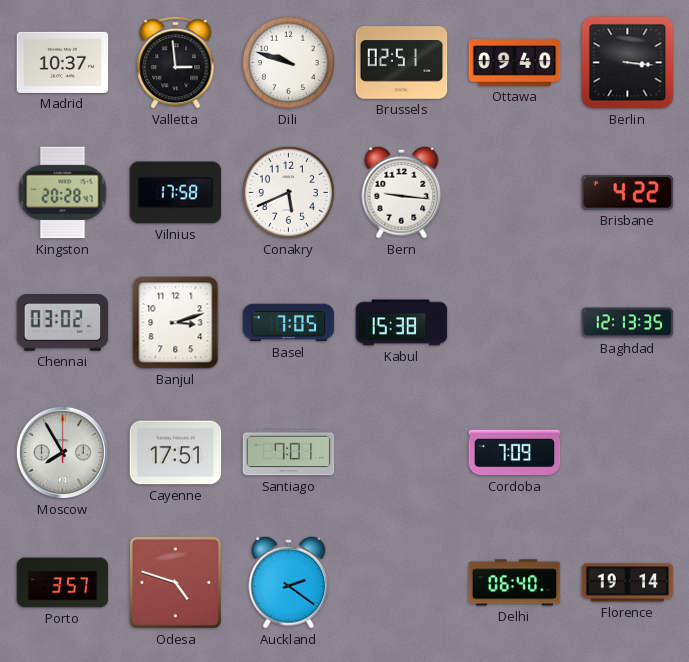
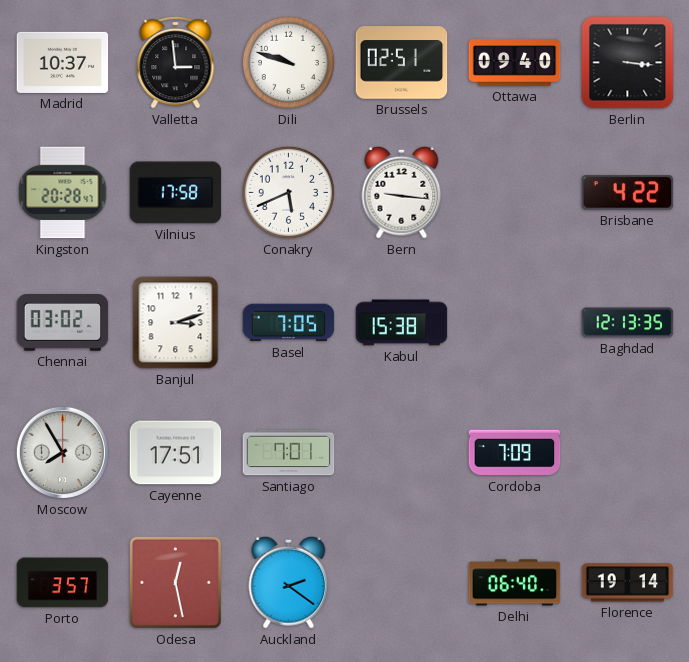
Odesa: 4:48 -> 12:28
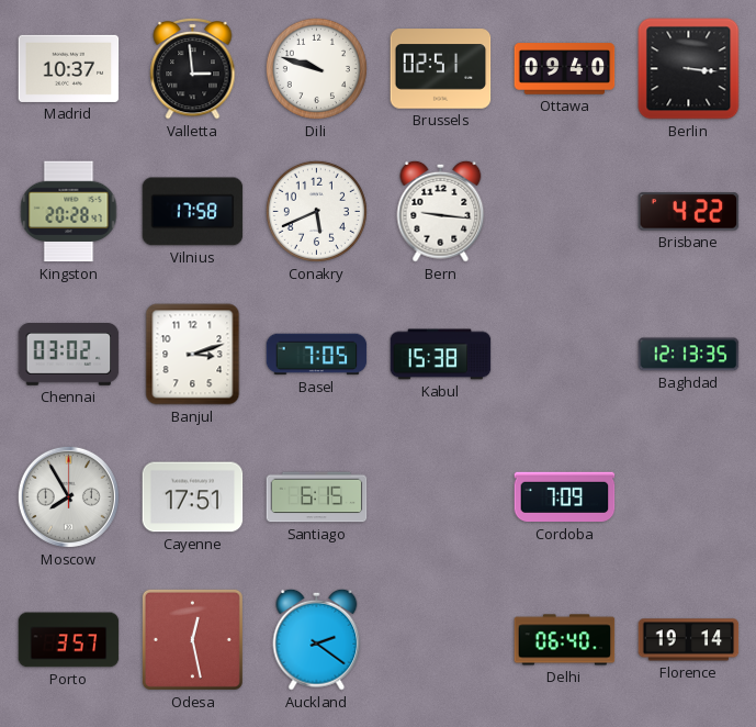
Santiago: 7:01 -> 6:15
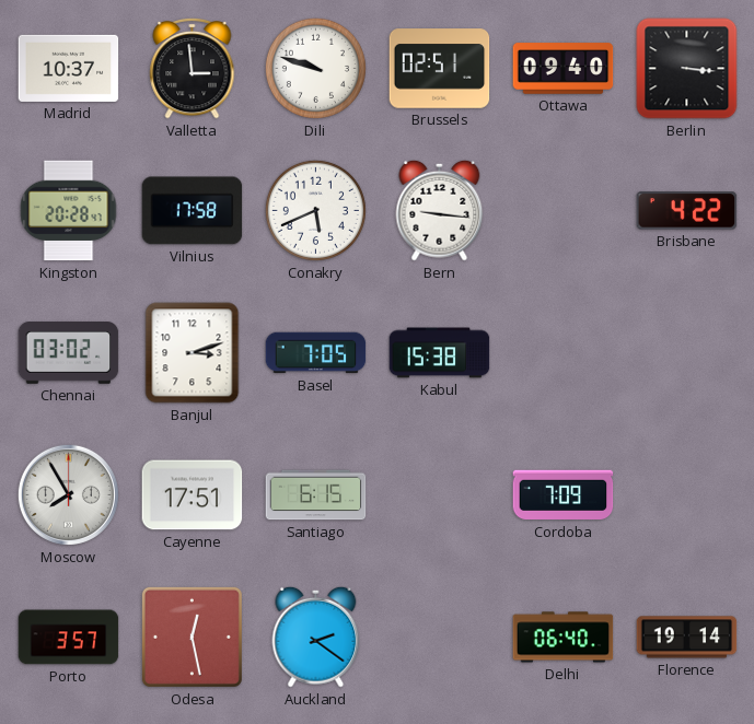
Baghdad: 12:13 -> none
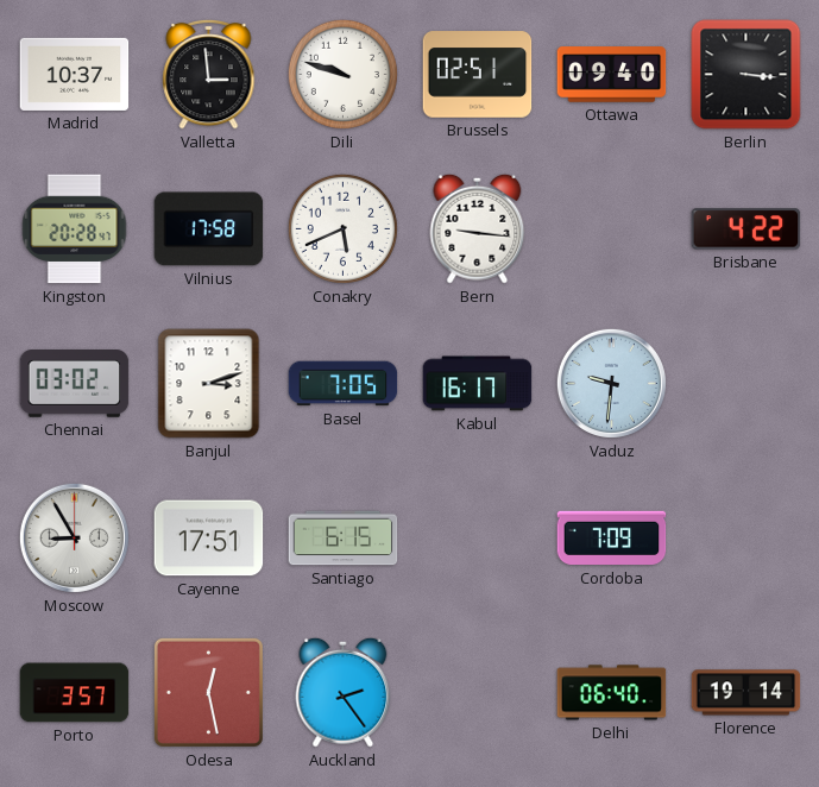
Kabul: 15:38 -> 16:17
Vaduz: none -> 9:31
Moscow: 7:55 -> 8:55
Auckland: 2:21 -> 2:24
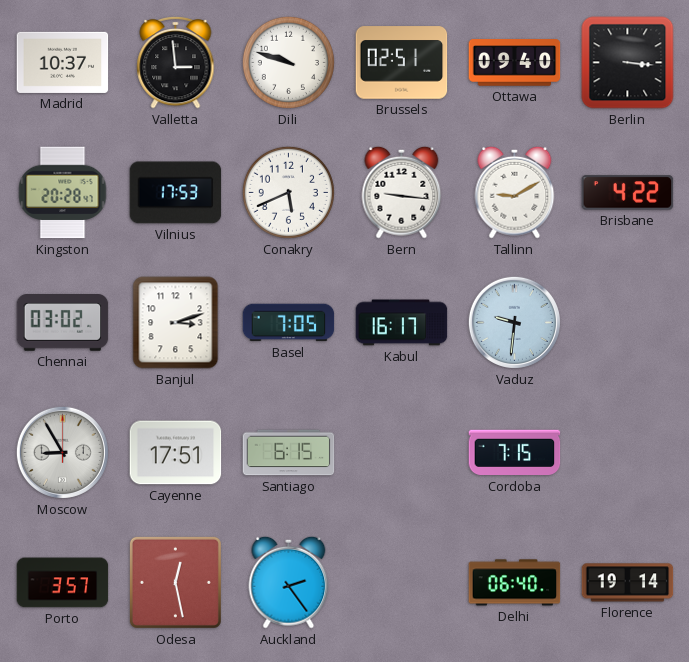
Vilnius: 17:58 -> 17:53
Tallinn: none -> 9:10
Cordoba: 7:09 -> 7:15
